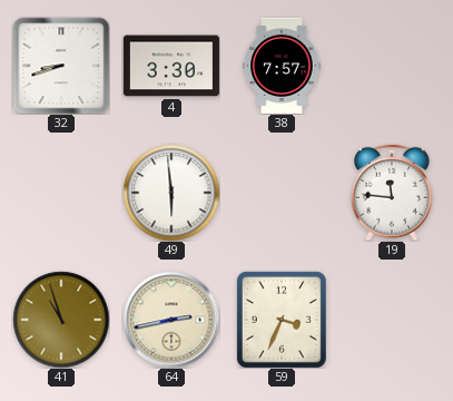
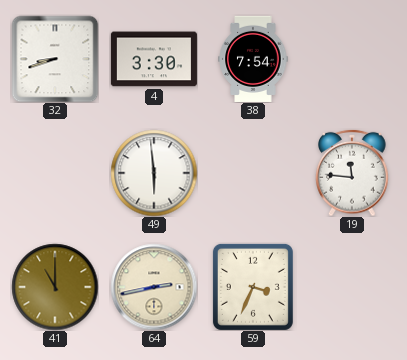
38: 7:57 -> 7:54
41: 10:57 -> 11:00
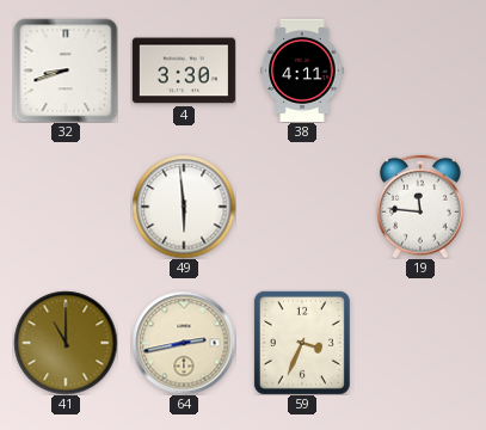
38: 7:54 -> 4:11
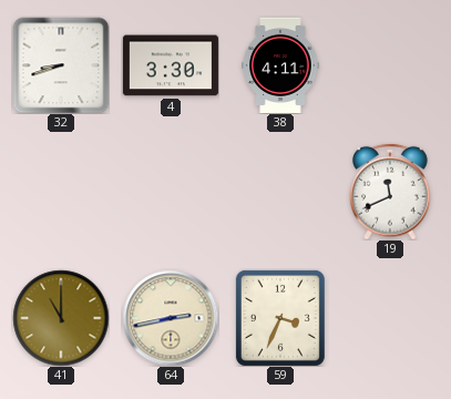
49: 5:59 -> none
19: 11:46 -> 11:41
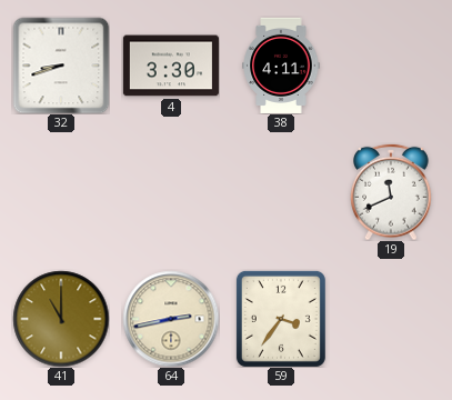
59: 3:34 -> 3:36
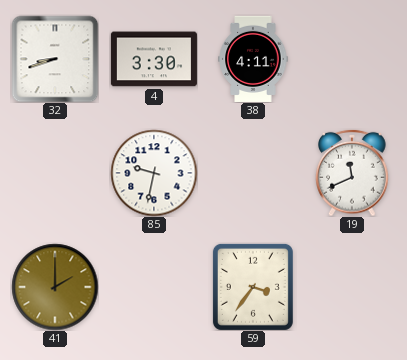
85: none -> 9:32
41: 11:00 -> 2:00
64: 2:43 -> none
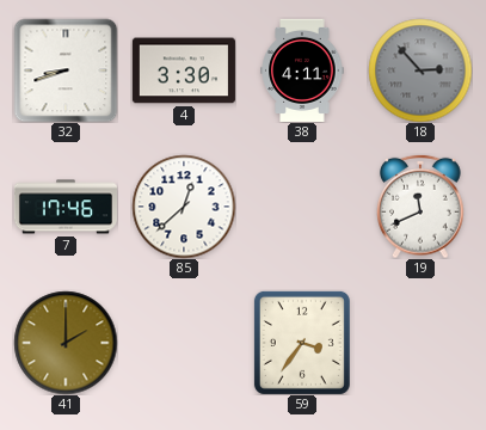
18: none -> 2:53
7: none -> 17:46
85: 9:32 -> 12:38
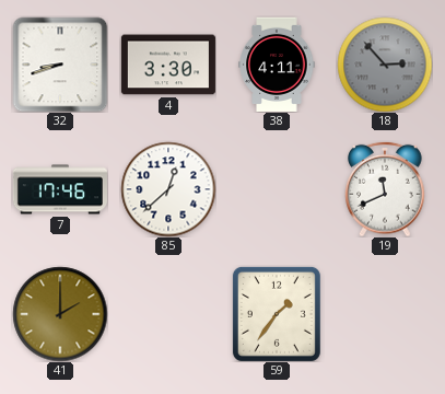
59: 3:36 -> 1:36
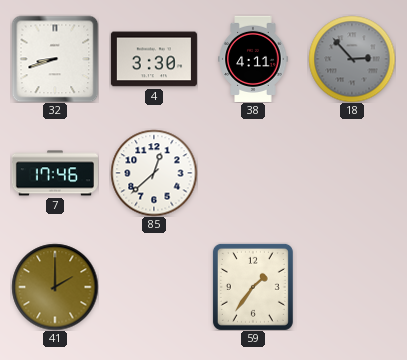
19: 11:41 -> none
